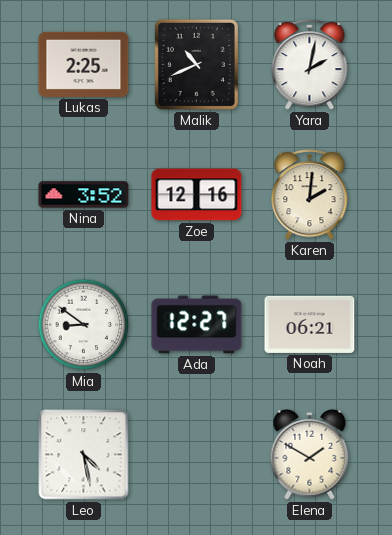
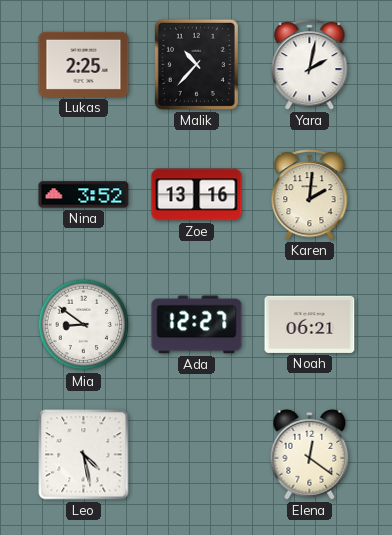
Malik: 10:41 -> 10:37
Zoe: 12:16 -> 13:16
Elena: 1:50 -> 12:21
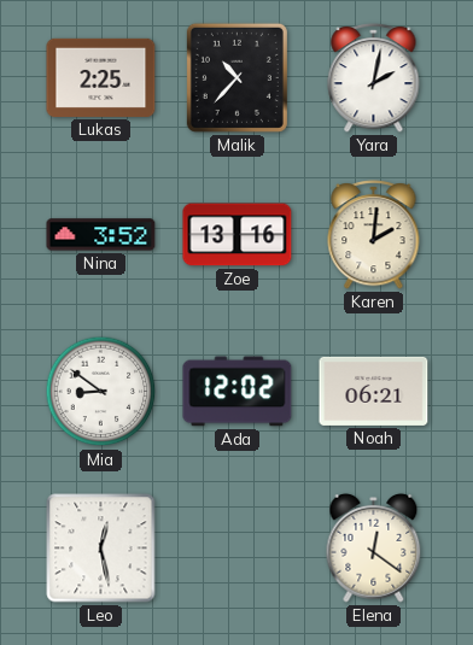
Ada: 12:27 -> 12:02
Leo: 4:28 -> 12:28
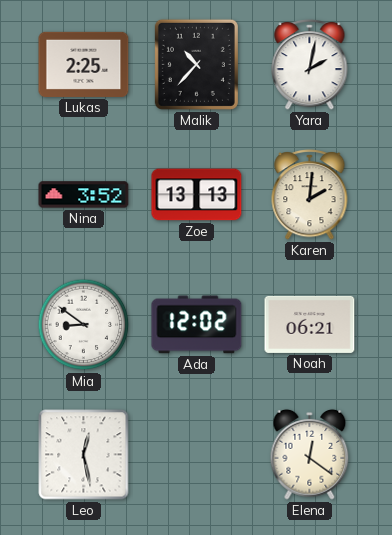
Zoe: 13:16 -> 13:13
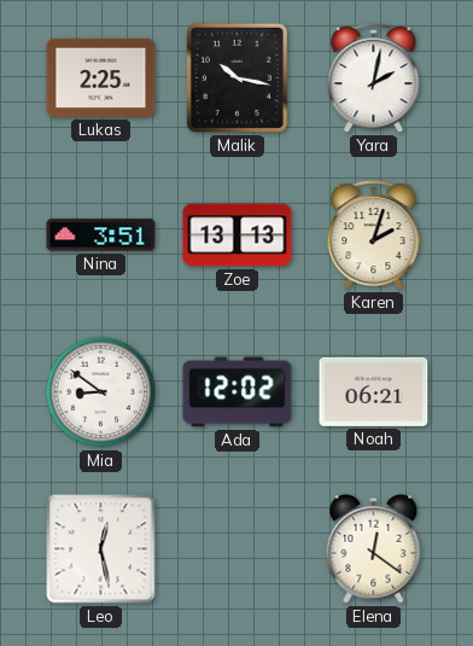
Malik: 10:37 -> 10:17
Nina: 3:52 -> 3:51
Karen: 2:01 -> 2:03
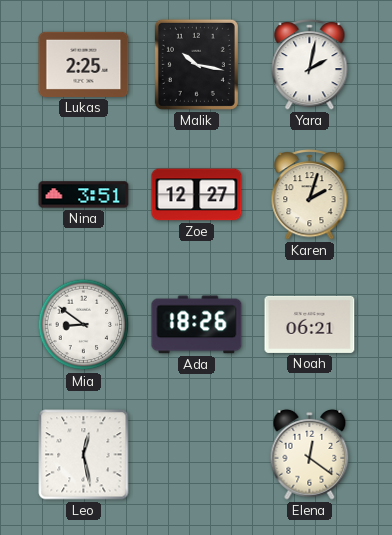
Zoe: 13:13 -> 12:27
Ada: 12:02 -> 18:26
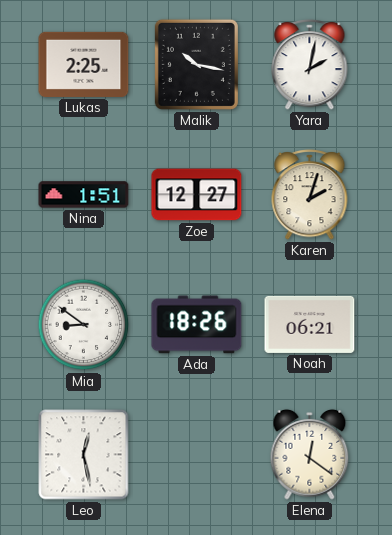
Nina: 3:51 -> 1:51
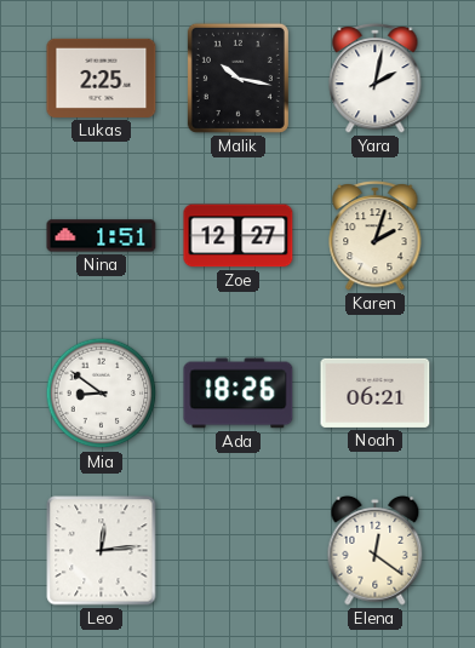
Leo: 12:28 -> 12:14
